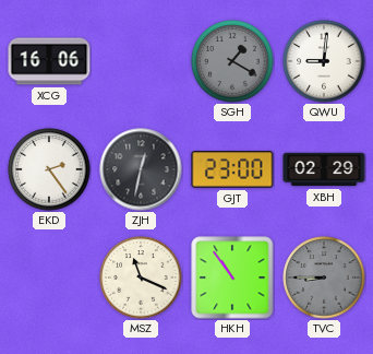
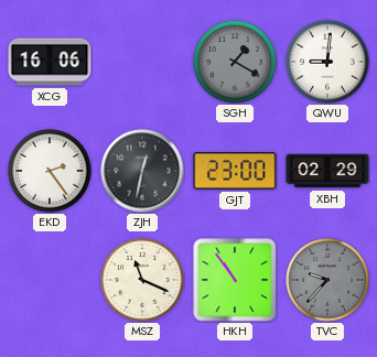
TVC: 8:45 -> 9:37
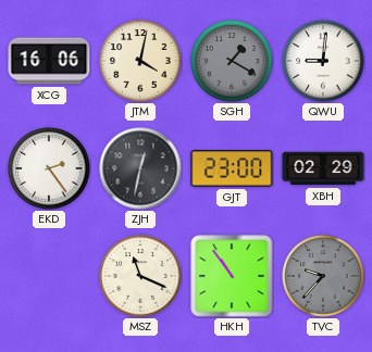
JTM: none -> 4:02
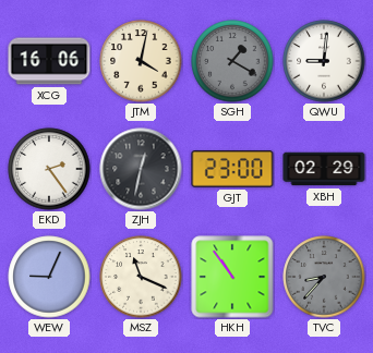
WEW: none -> 9:04
TVC: 9:37 -> 8:37
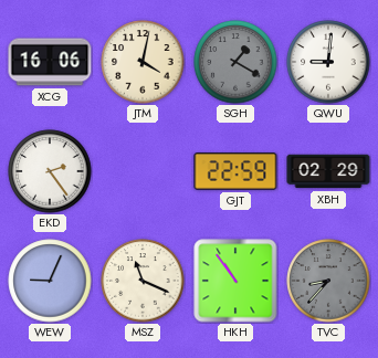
ZJH: 12:32 -> none
GJT: 23:00 -> 22:59
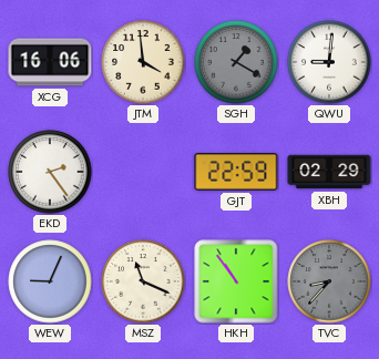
JTM: 4:02 -> 3:59
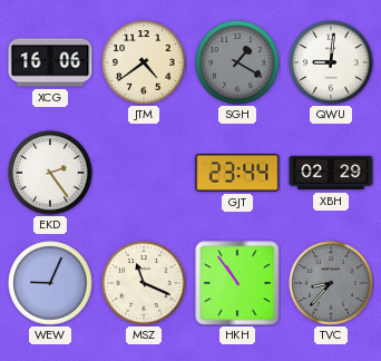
JTM: 3:59 -> 4:39
GJT: 22:59 -> 23:44
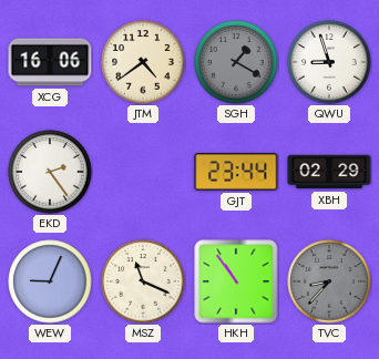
QWU: 9:01 -> 8:57
